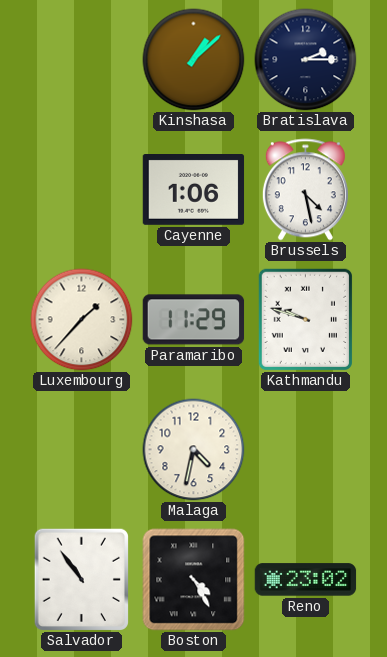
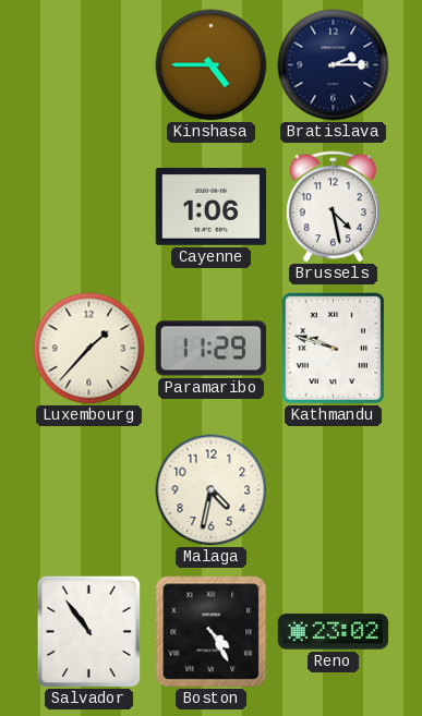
Kinshasa: 1:08 -> 4:45
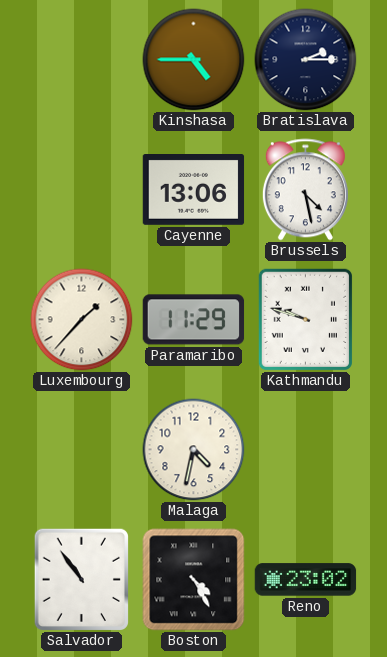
Cayenne: 1:06 -> 13:06
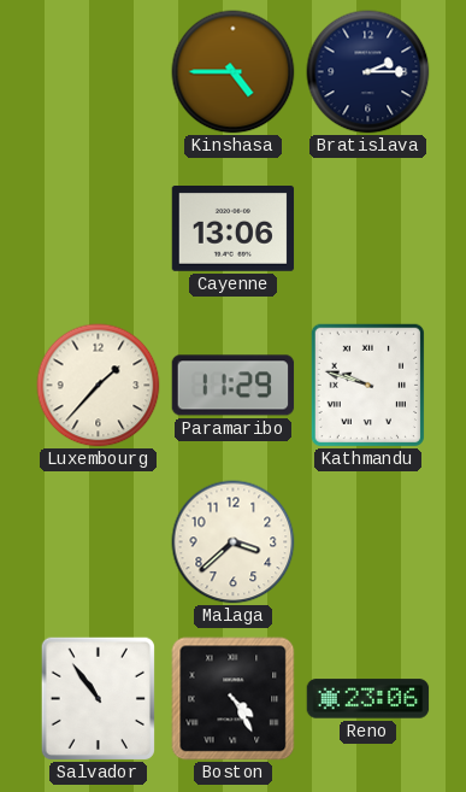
Brussels: 4:28 -> none
Malaga: 4:32 -> 3:38
Reno: 23:02 -> 23:06
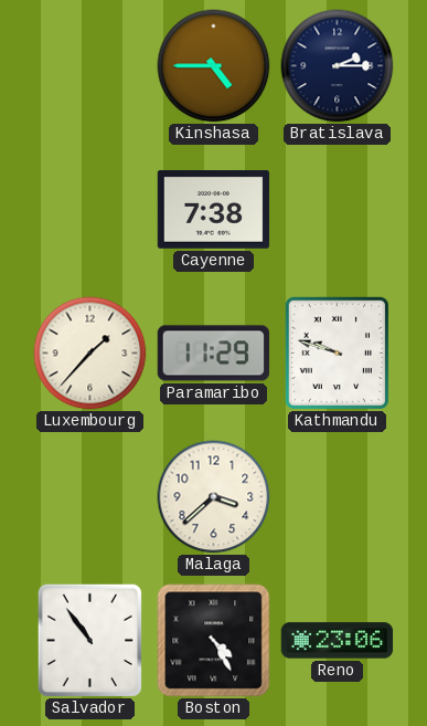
Cayenne: 13:06 -> 7:38
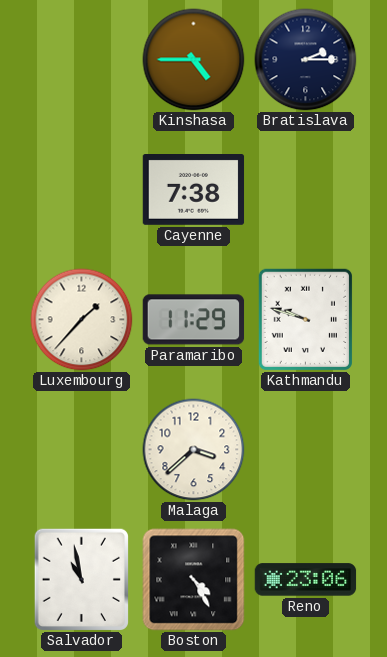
Salvador: 10:54 -> 10:58
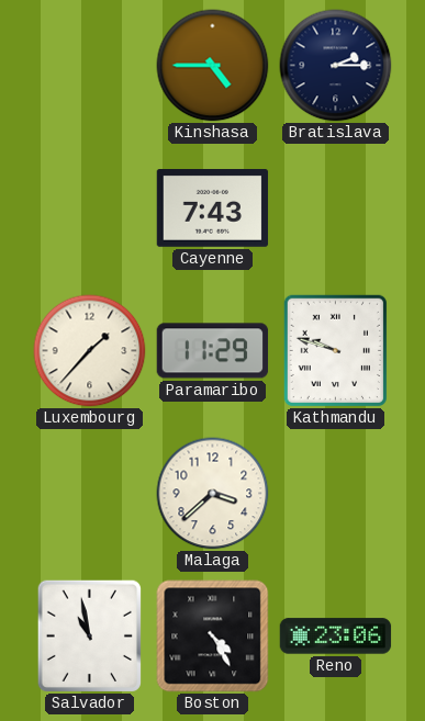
Cayenne: 7:38 -> 7:43
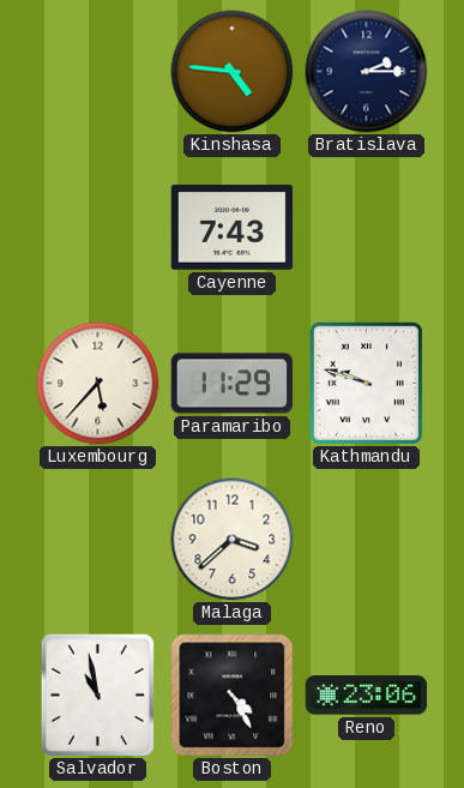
Kinshasa: 4:45 -> 4:46
Luxembourg: 1:37 -> 5:37
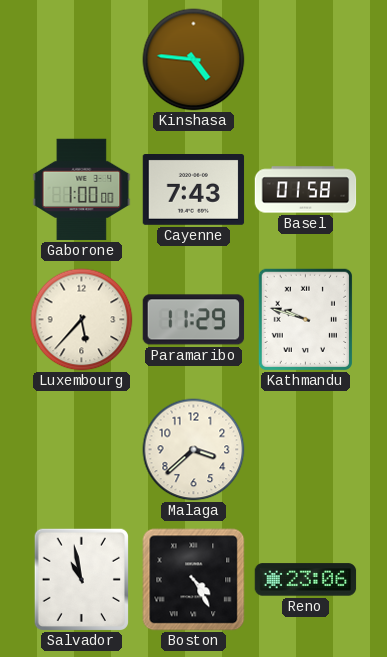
Bratislava: 2:15 -> none
Gaborone: none -> 1:00
Basel: none -> 01:58
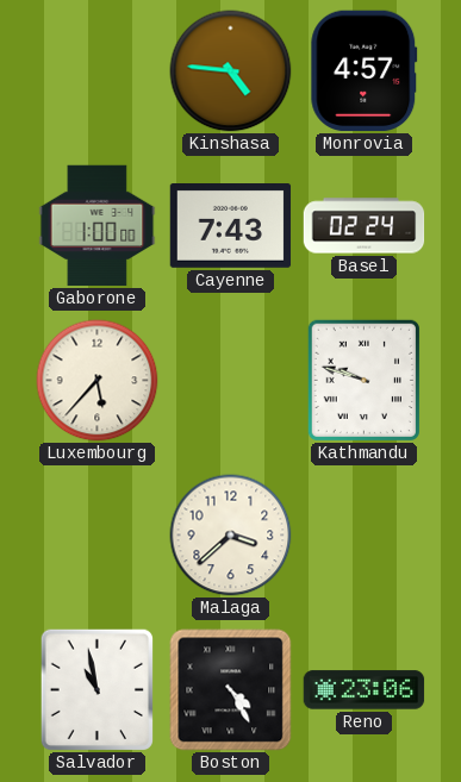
Monrovia: none -> 4:57
Basel: 01:58 -> 02:24
Paramaribo: 11:29 -> none
